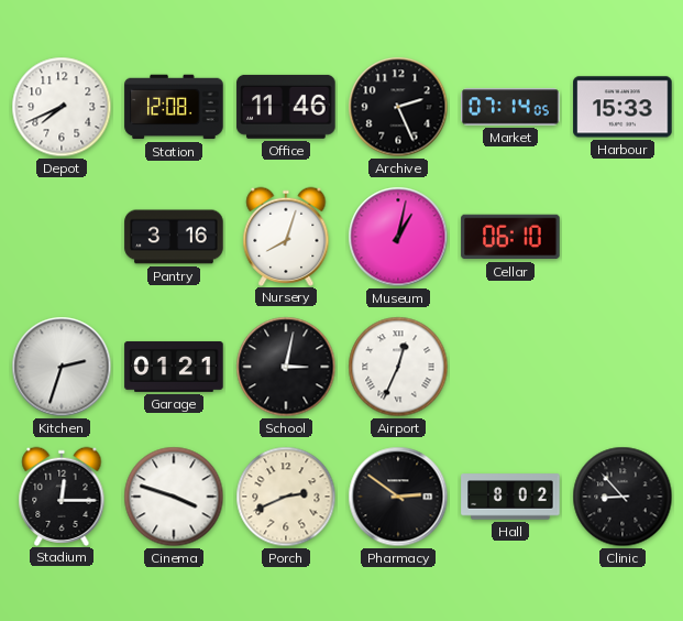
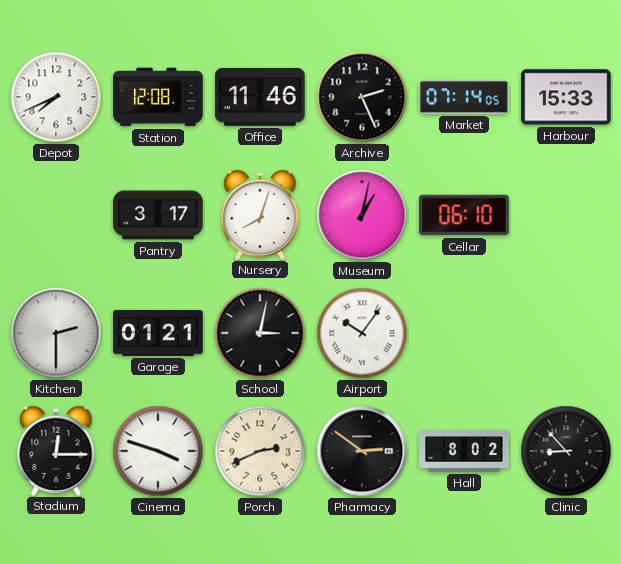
Pantry: 3:16 -> 3:17
Kitchen: 2:33 -> 2:30
Airport: 12:34 -> 10:06
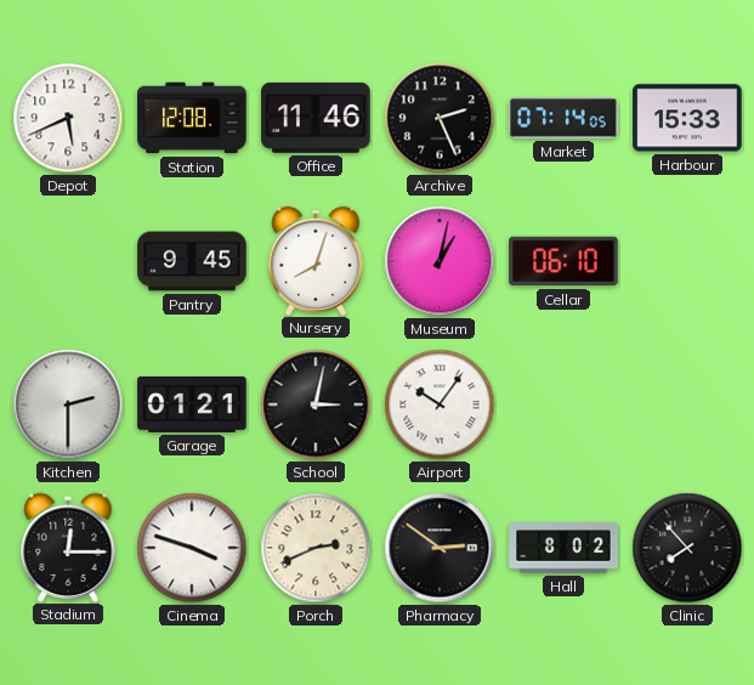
Depot: 7:41 -> 5:41
Pantry: 3:17 -> 9:45
Clinic: 8:53 -> 7:53
